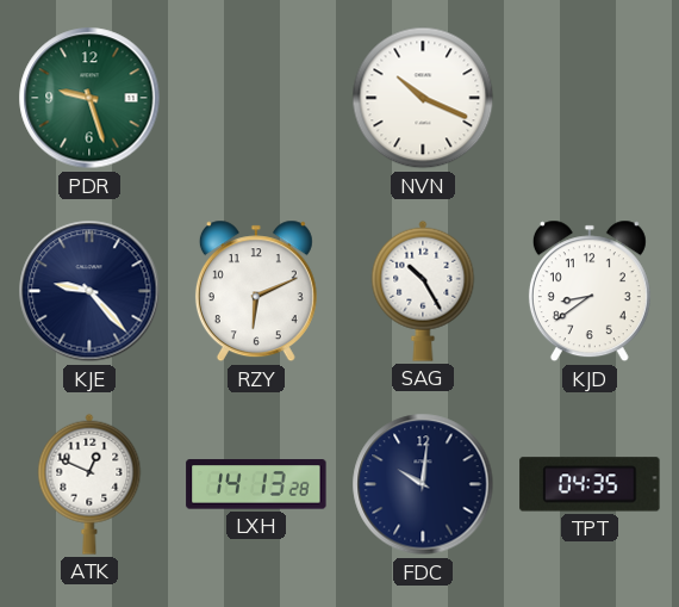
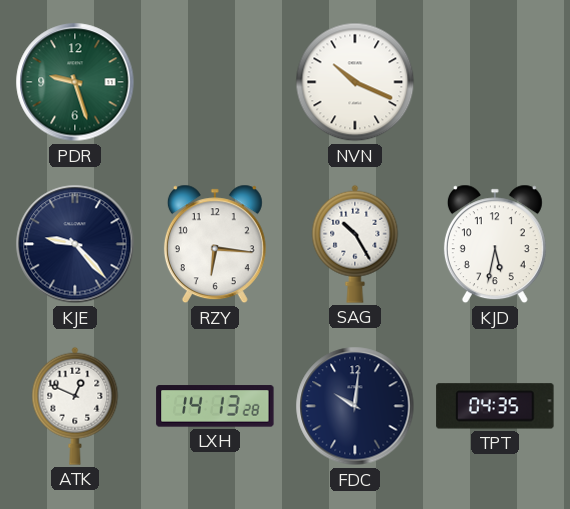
RZY: 6:11 -> 6:16
KJD: 8:39 -> 5:32
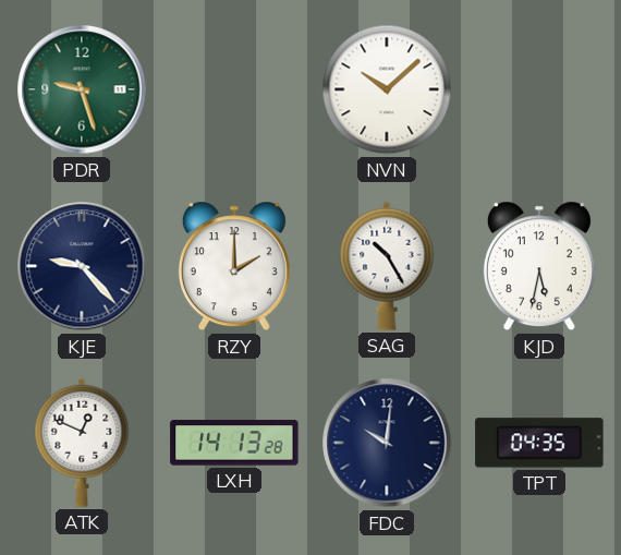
NVN: 10:19 -> 10:08
RZY: 6:16 -> 2:00
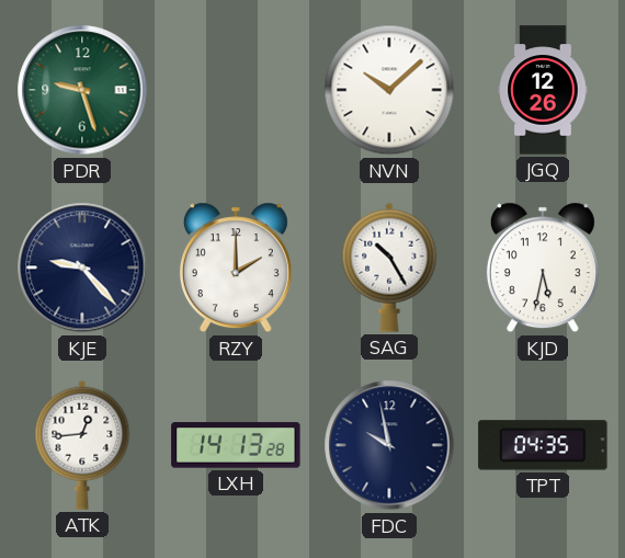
JGQ: none -> 12:26
ATK: 12:49 -> 12:44
FDC: 10:01 -> 9:58
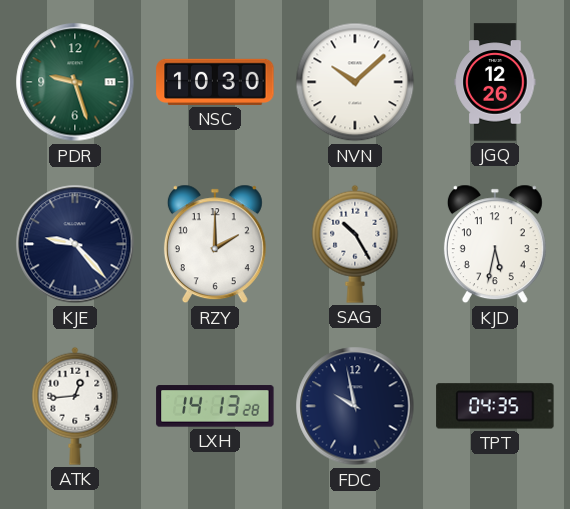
NSC: none -> 10:30
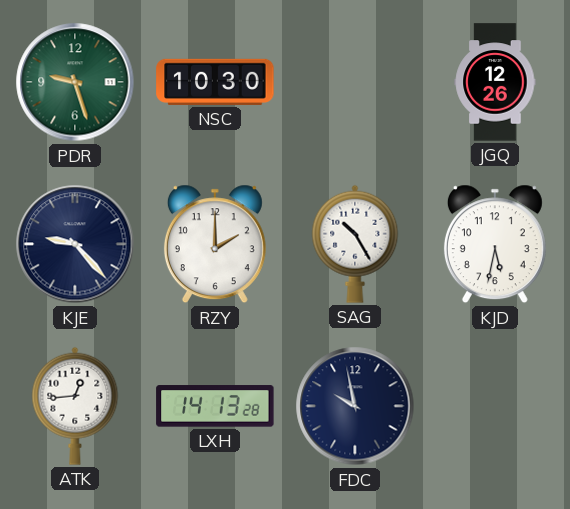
NVN: 10:08 -> none
TPT: 04:35 -> none
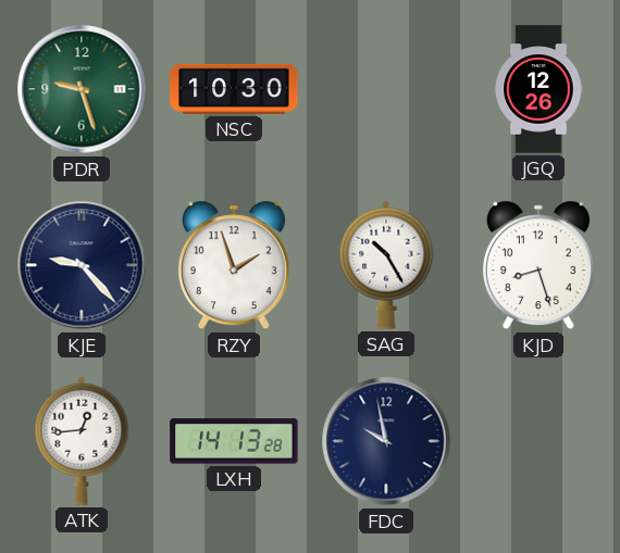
RZY: 2:00 -> 1:57
KJD: 5:32 -> 8:27
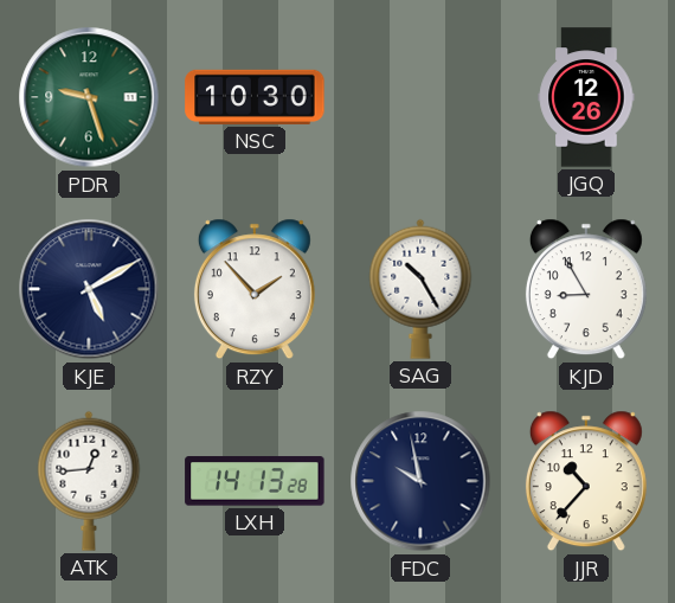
KJE: 9:23 -> 5:10
RZY: 1:57 -> 1:53
KJD: 8:27 -> 8:55
JJR: none -> 10:37
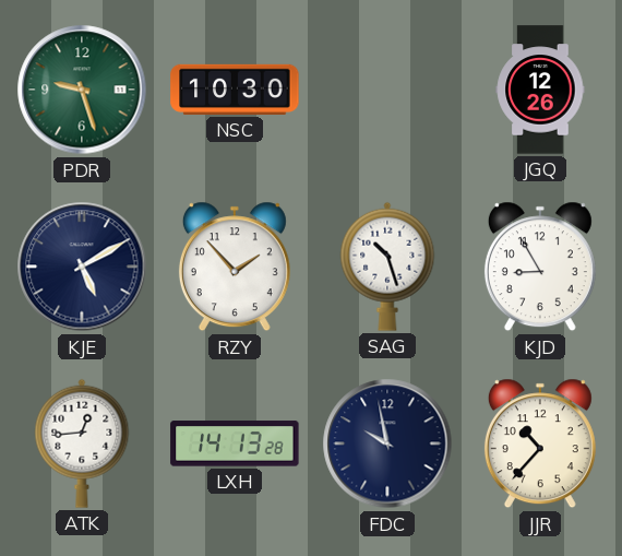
SAG: 10:25 -> 10:27
